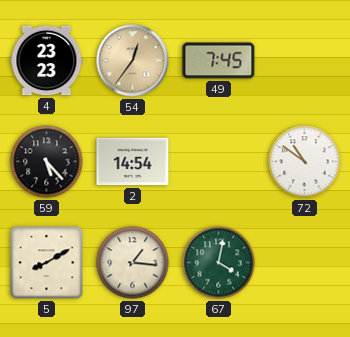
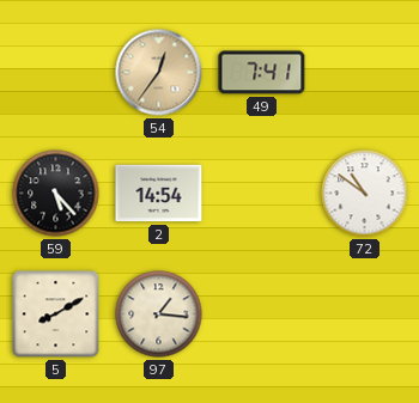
4: 23:23 -> none
49: 7:45 -> 7:41
67: 4:02 -> none
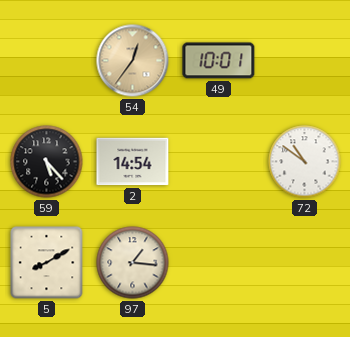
49: 7:41 -> 10:01
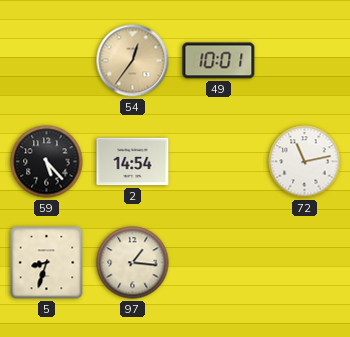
72: 10:51 -> 11:13
5: 8:10 -> 8:33
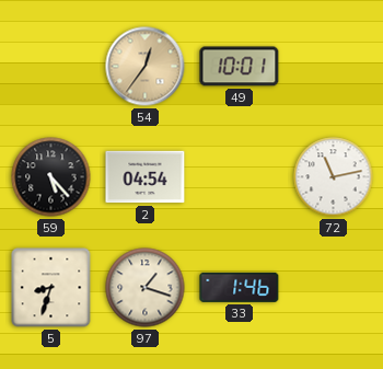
2: 14:54 -> 04:54
97: 1:16 -> 1:18
33: none -> 1:46
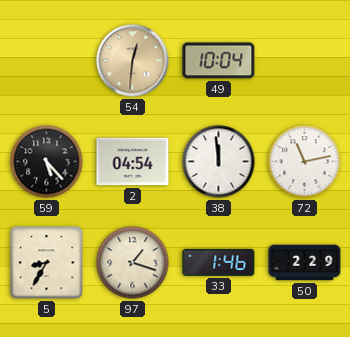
54: 12:36 -> 12:31
49: 10:01 -> 10:04
38: none -> 11:59
5: 8:33 -> 8:35
50: none -> 2:29
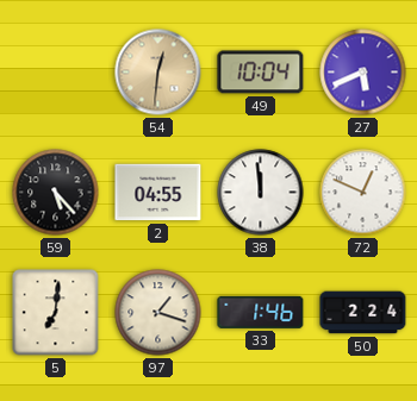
27: none -> 5:41
2: 04:54 -> 04:55
72: 11:13 -> 12:49
5: 8:35 -> 7:01
50: 2:29 -> 2:24
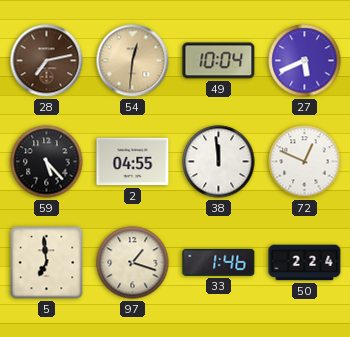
28: none -> 7:13
5: 7:01 -> 6:59
